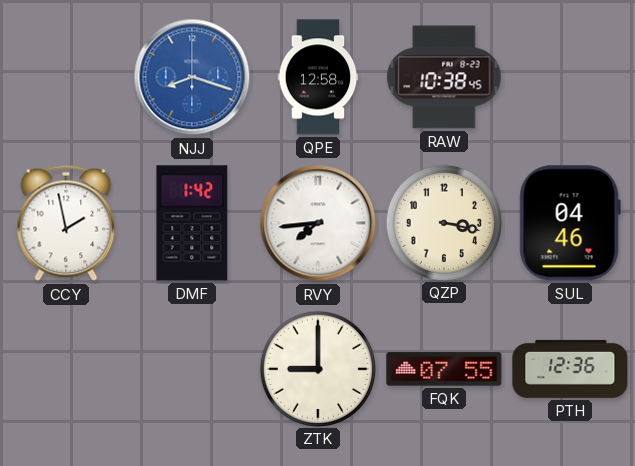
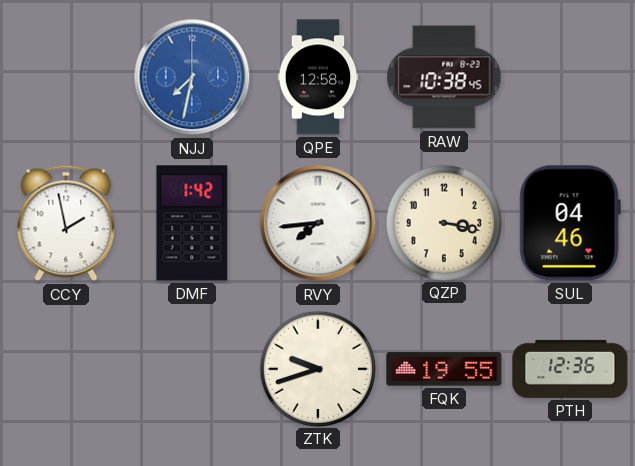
NJJ: 8:18 -> 7:32
ZTK: 9:00 -> 9:42
FQK: 07:55 -> 19:55
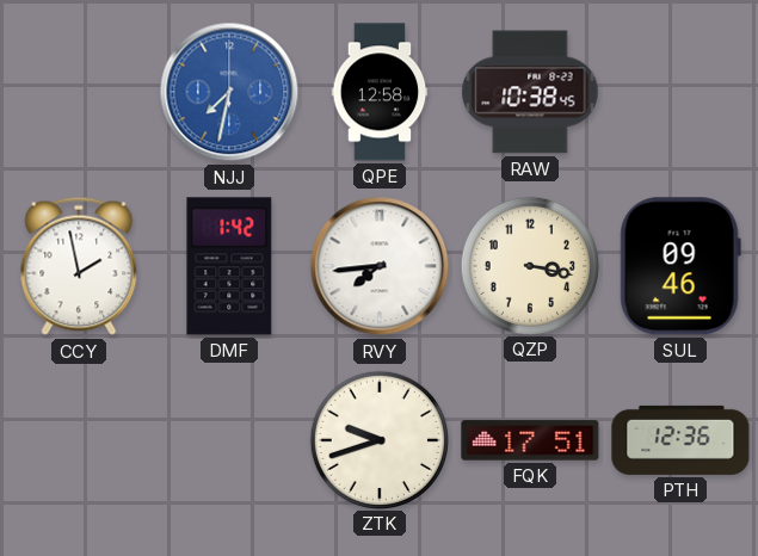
SUL: 04:46 -> 09:46
FQK: 19:55 -> 17:51
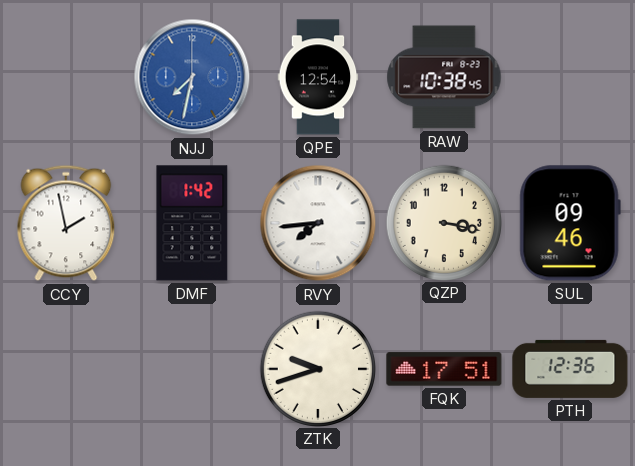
QPE: 12:58 -> 12:54
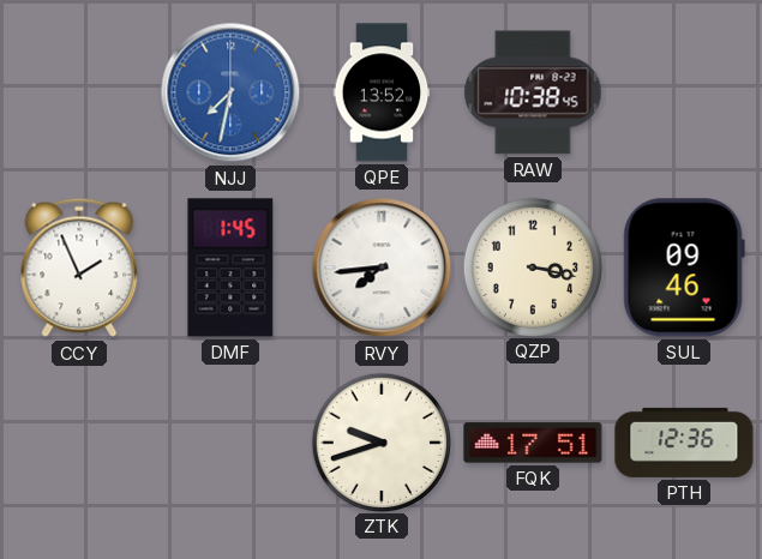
QPE: 12:54 -> 13:52
CCY: 1:58 -> 1:56
DMF: 1:42 -> 1:45
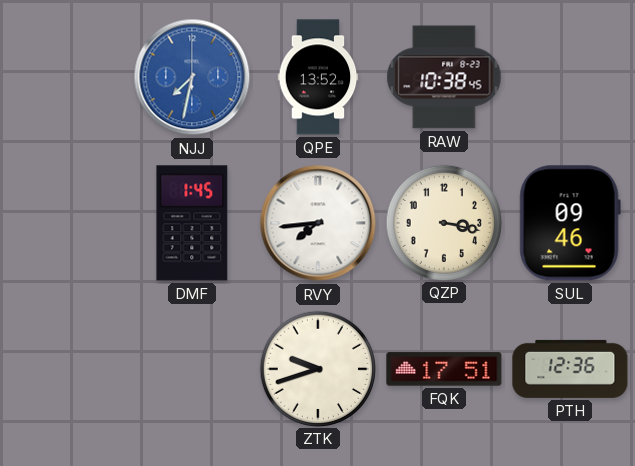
CCY: 1:56 -> none
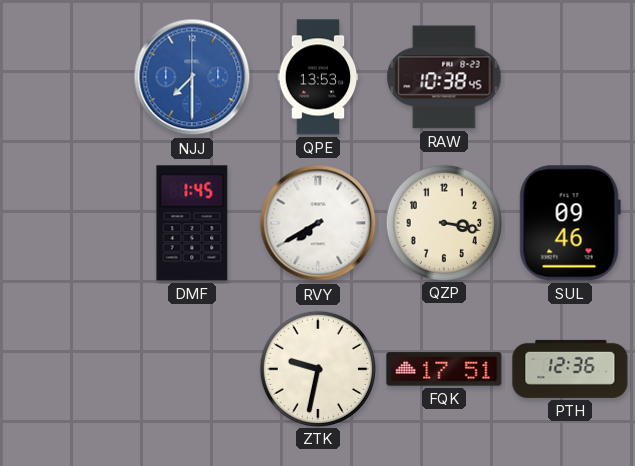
NJJ: 7:32 -> 7:30
QPE: 13:52 -> 13:53
RVY: 7:44 -> 7:40
ZTK: 9:42 -> 9:32
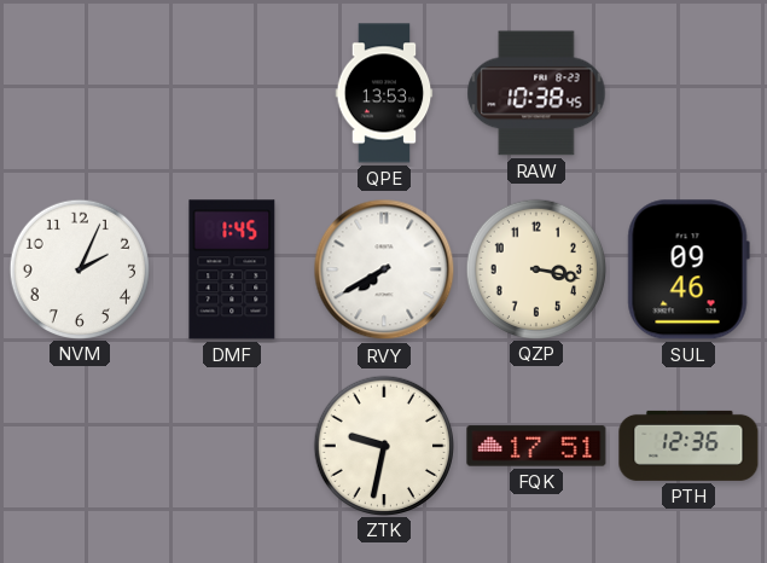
NJJ: 7:30 -> none
NVM: none -> 2:04
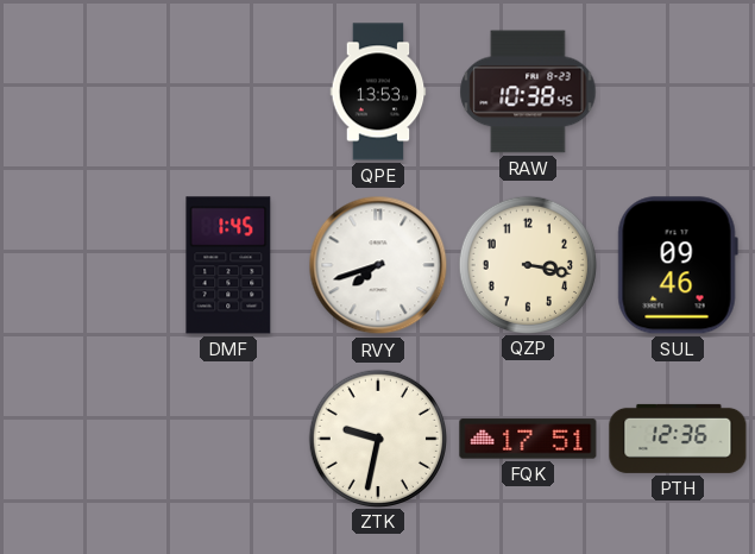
NVM: 2:04 -> none
RVY: 7:40 -> 7:42
